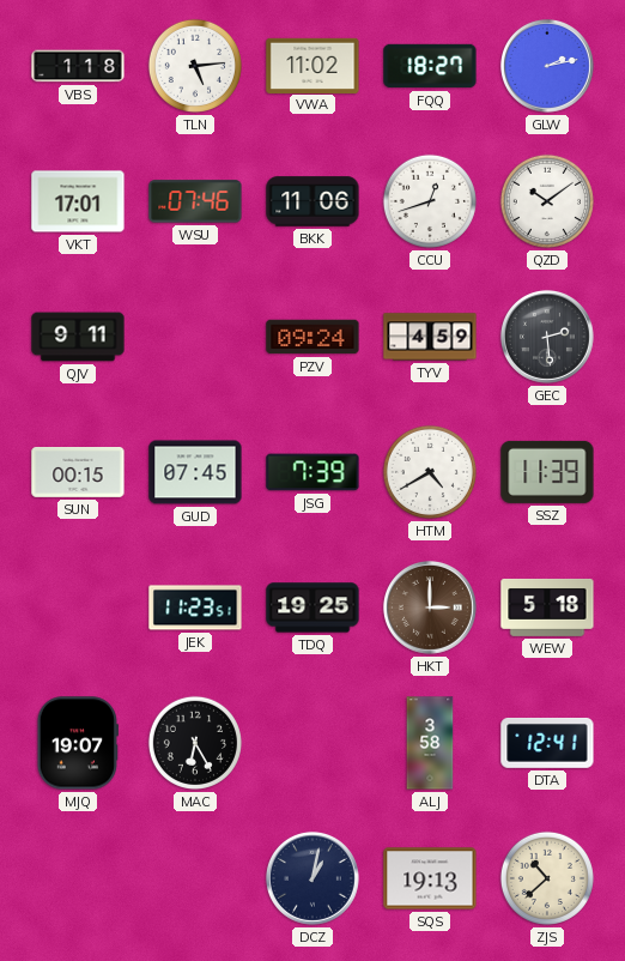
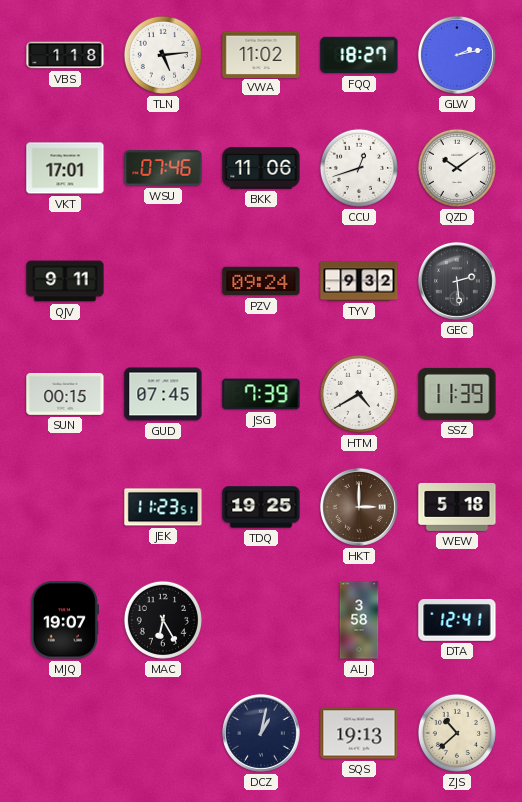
TYV: 4:59 -> 9:32
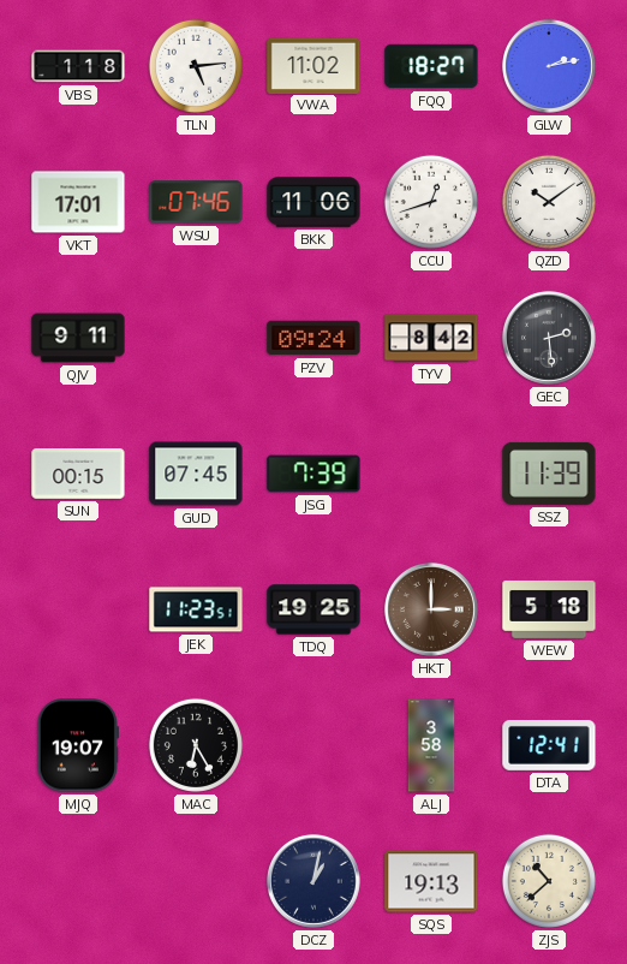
TYV: 9:32 -> 8:42
HTM: 4:40 -> none
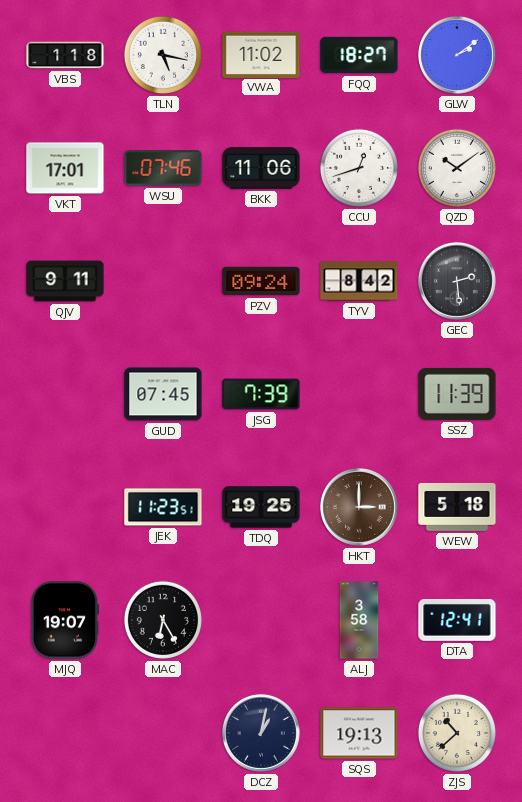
TLN: 5:14 -> 5:17
GLW: 2:13 -> 2:09
SUN: 00:15 -> none
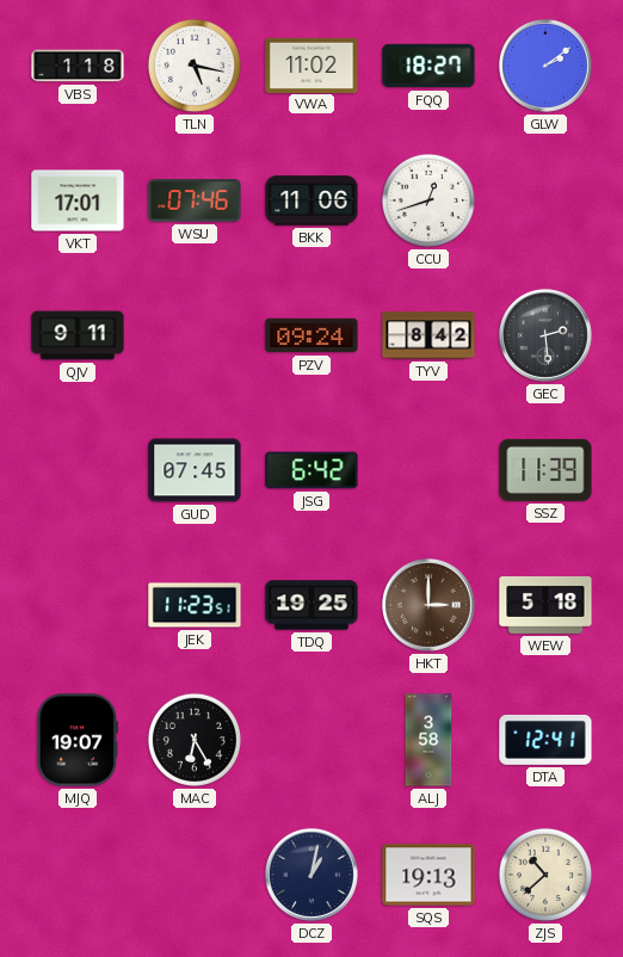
QZD: 10:09 -> none
JSG: 7:39 -> 6:42
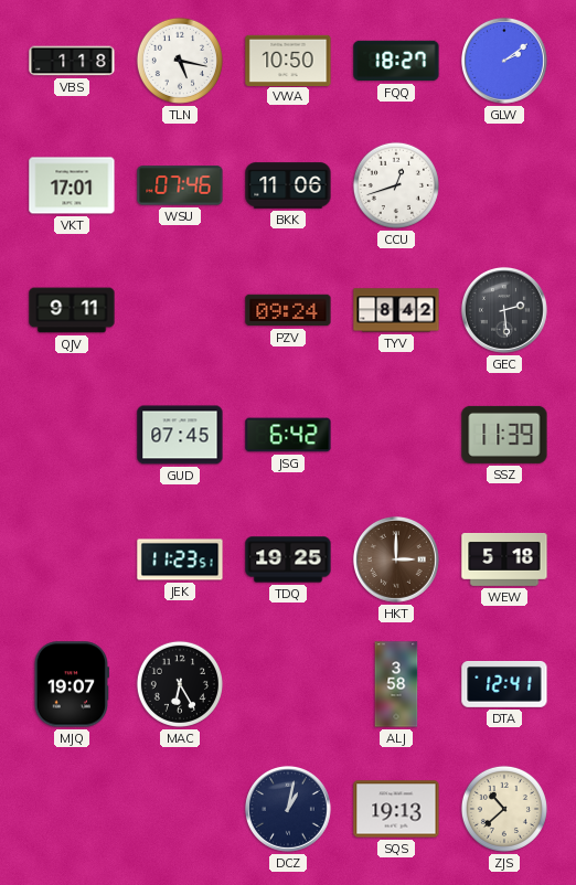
VWA: 11:02 -> 10:50
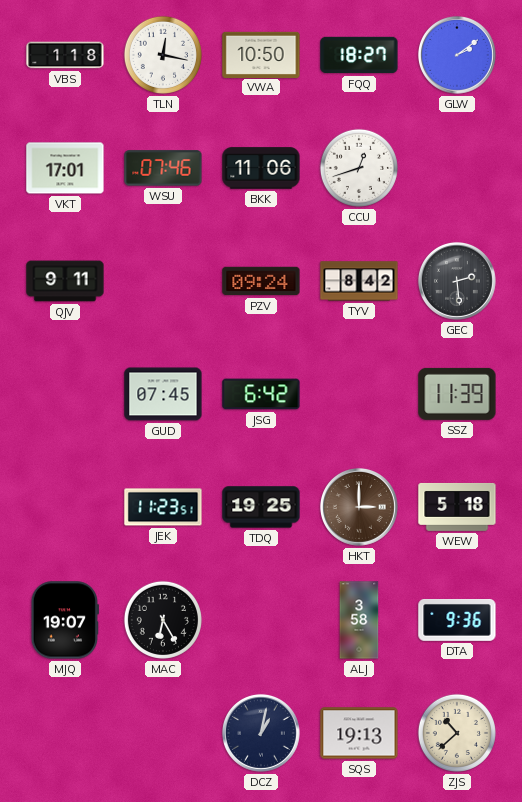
TLN: 5:17 -> 12:17
DTA: 12:41 -> 9:36
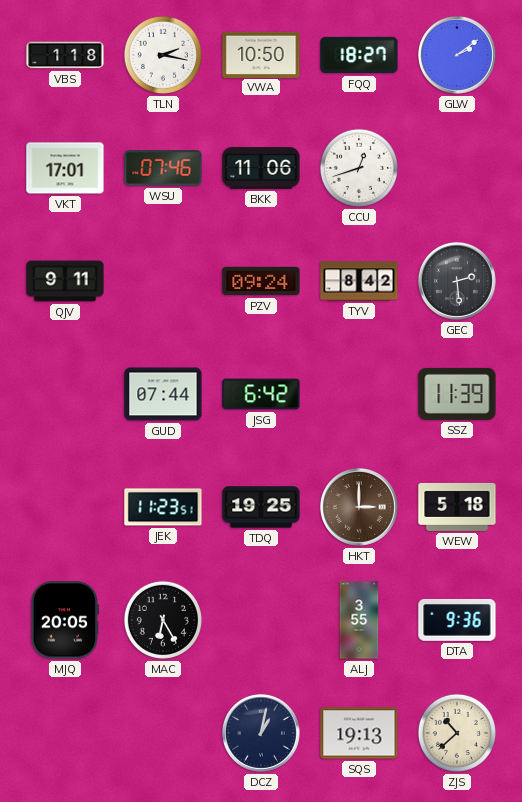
TLN: 12:17 -> 2:17
GUD: 07:45 -> 07:44
MJQ: 19:07 -> 20:05
ALJ: 3:58 -> 3:55
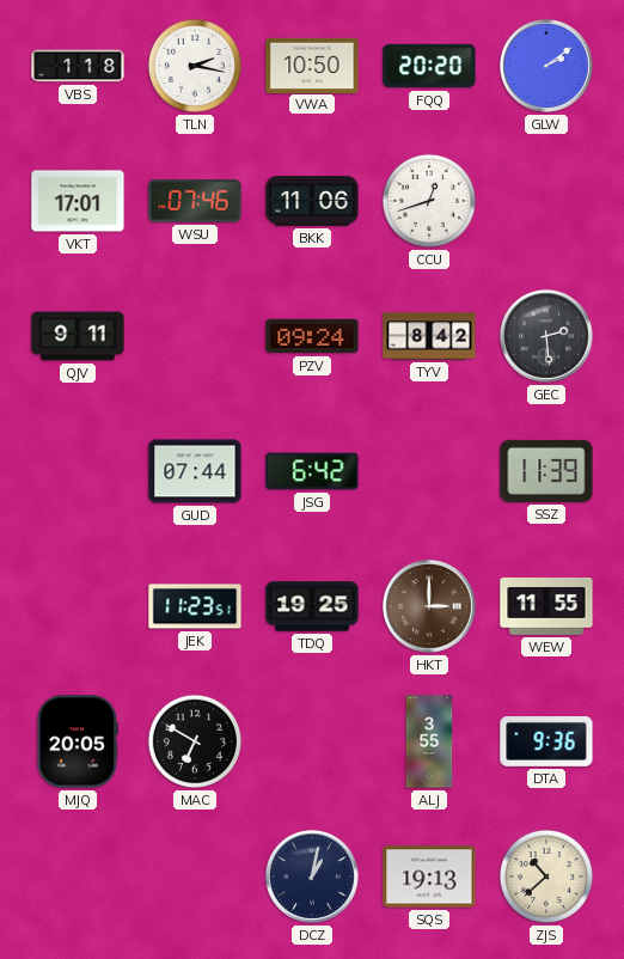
FQQ: 18:27 -> 20:20
WEW: 5:18 -> 11:55
MAC: 6:25 -> 6:50
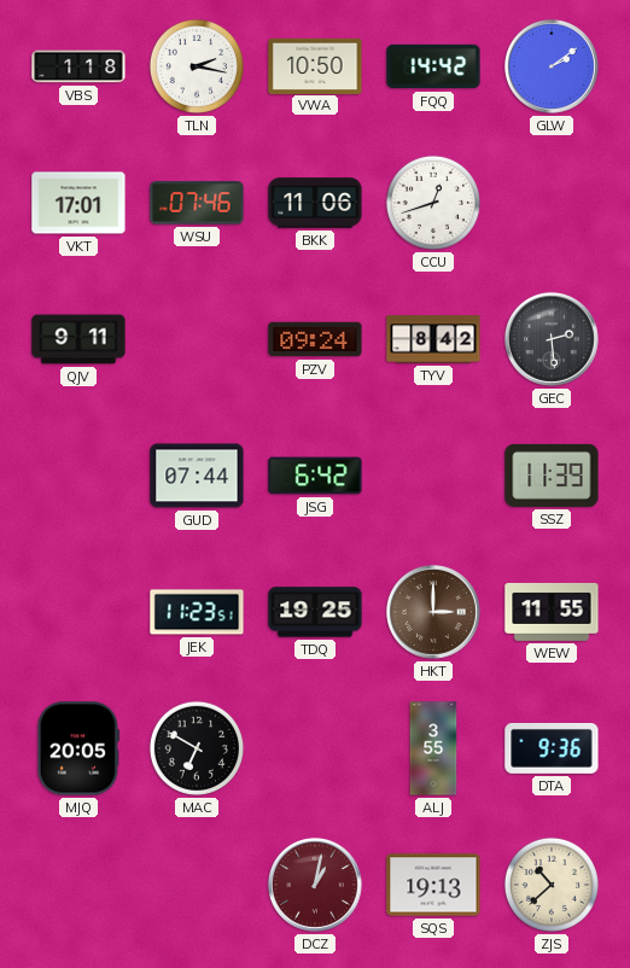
FQQ: 20:20 -> 14:42
DCZ dial: navy -> burgundy
